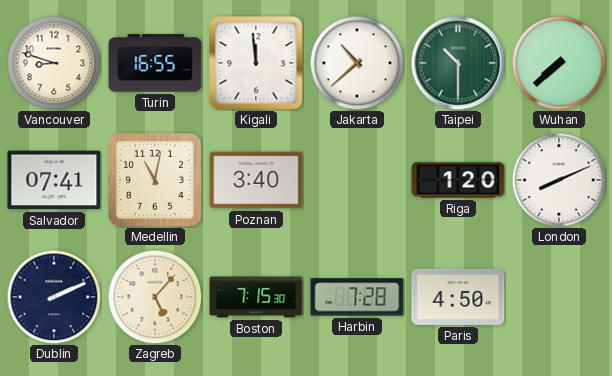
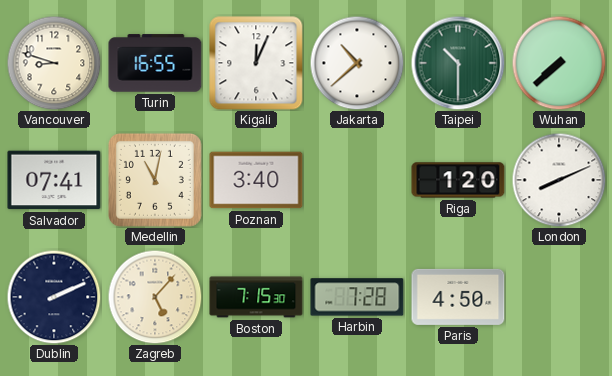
Kigali: 11:59 -> 12:04
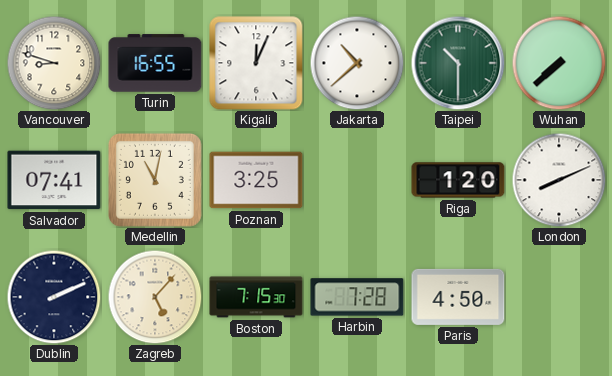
Poznan: 3:40 -> 3:25
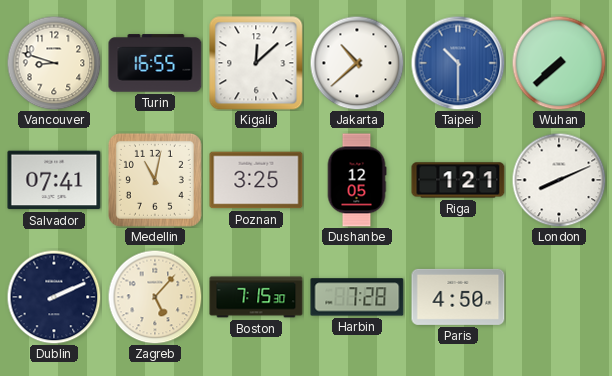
Kigali: 12:04 -> 12:08
Taipei dial: green -> blue
Dushanbe: none -> 12:05
Riga: 1:20 -> 1:21
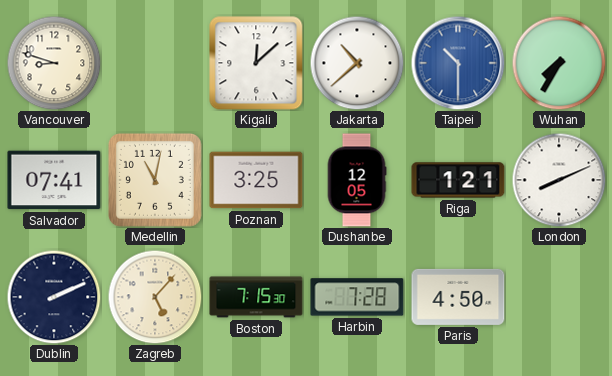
Turin: 16:55 -> none
Wuhan: 7:38 -> 7:35
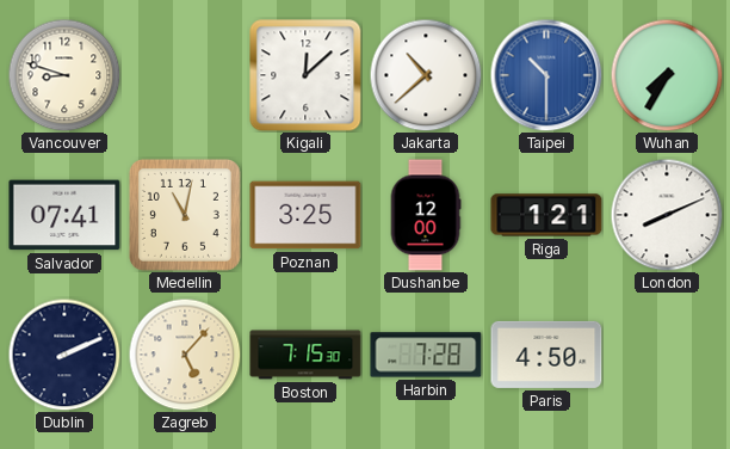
Dushanbe: 12:05 -> 12:00
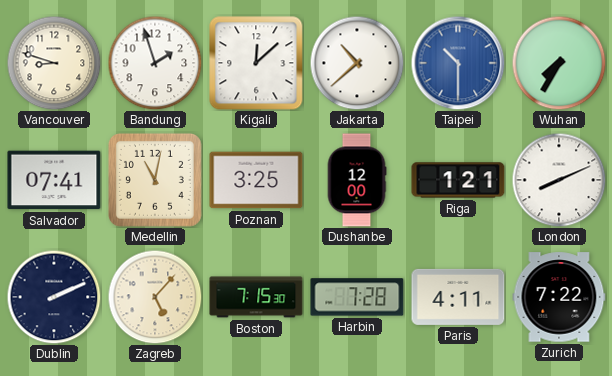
Bandung: none -> 1:57
Paris: 4:50 -> 4:11
Zurich: none -> 7:22
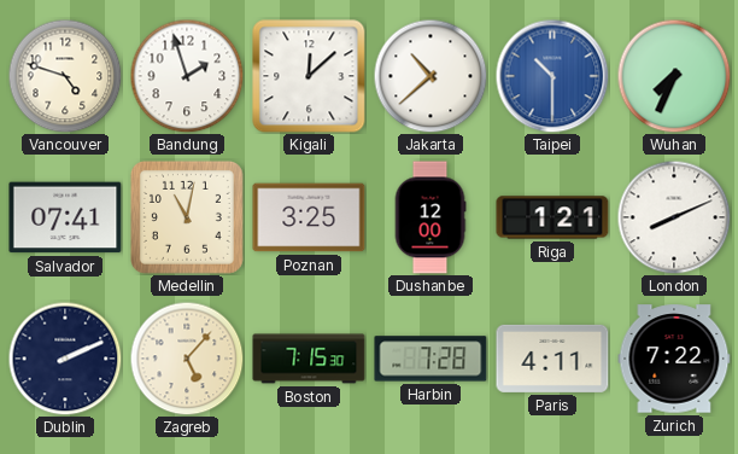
Vancouver: 8:48 -> 4:48
Wuhan: 7:35 -> 7:34
